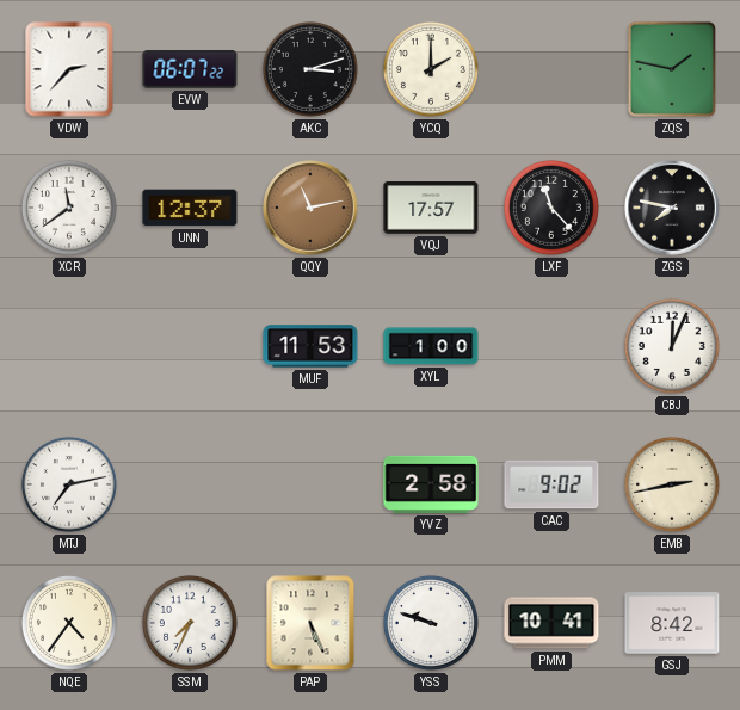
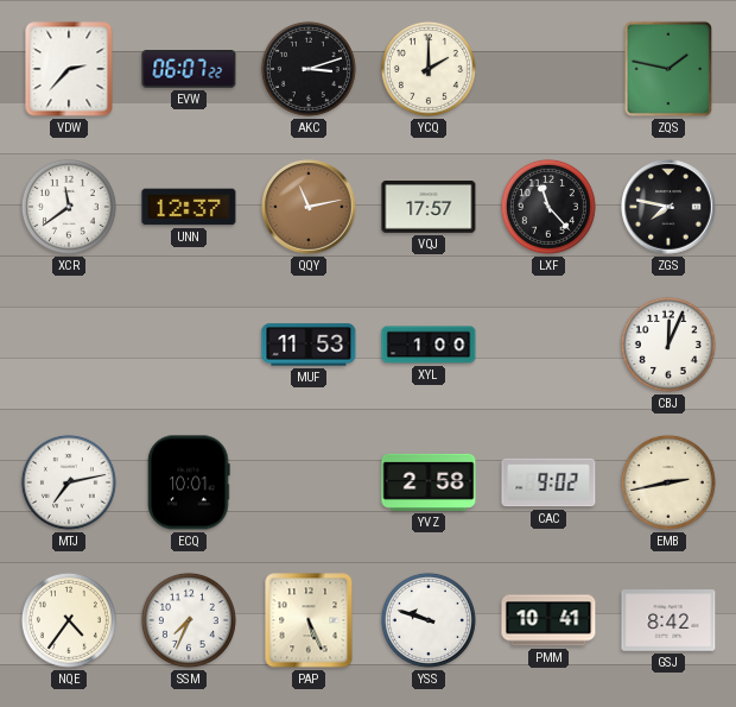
ECQ: none -> 10:01
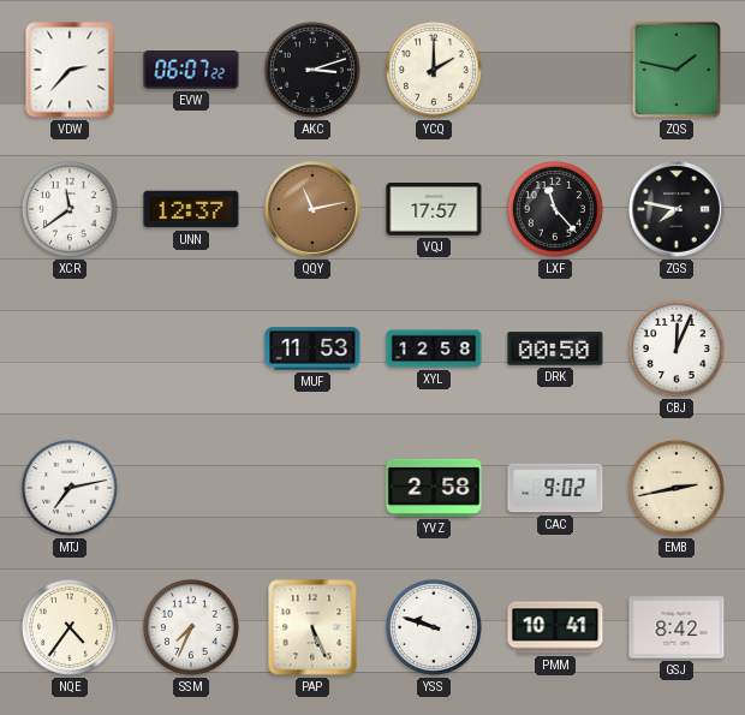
XYL: 1:00 -> 12:58
DRK: none -> 00:50
ECQ: 10:01 -> none
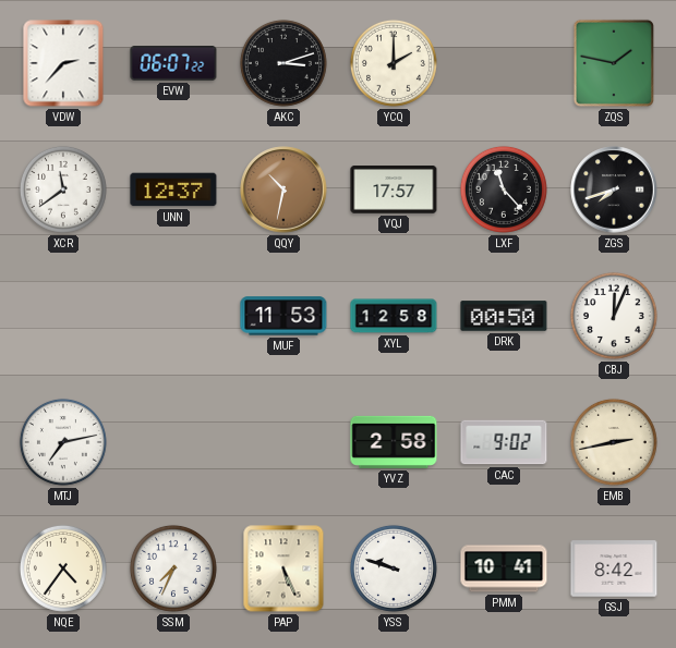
QQY: 11:13 -> 10:32
ZGS: 7:47 -> 7:42
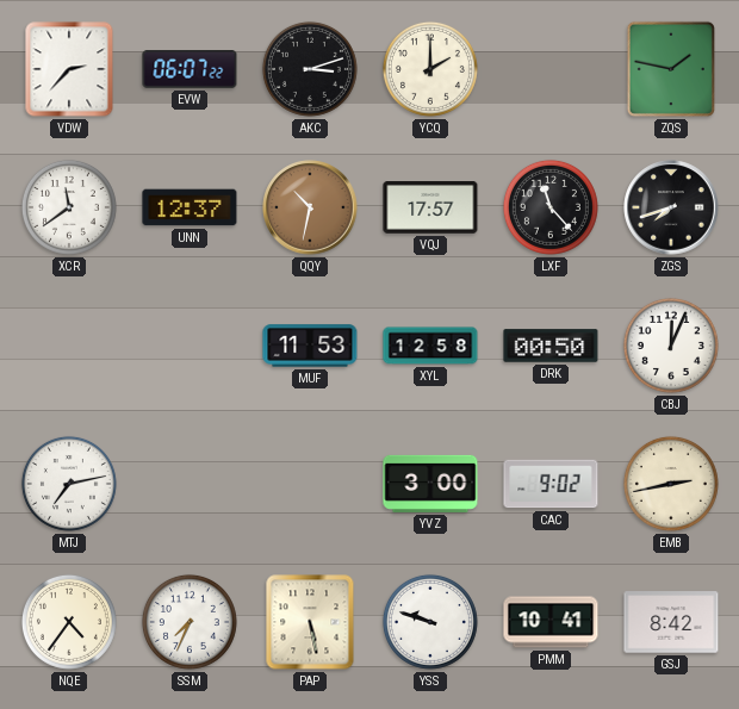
YVZ: 2:58 -> 3:00
PAP: 5:26 -> 5:28
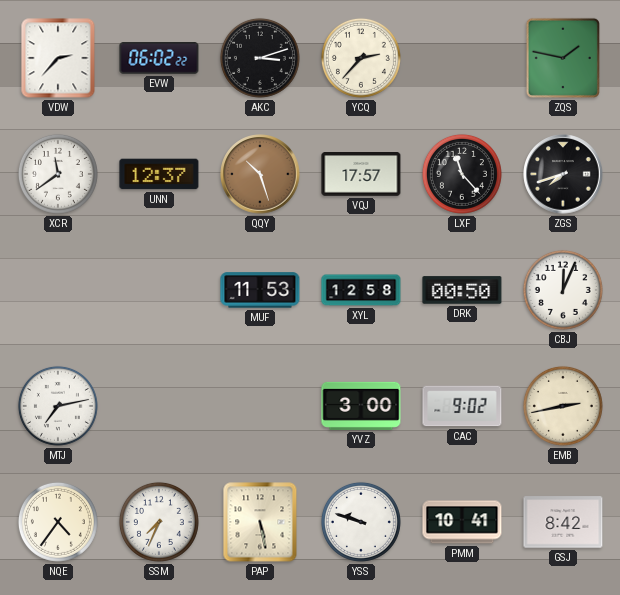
EVW: 06:07 -> 06:02
YCQ: 2:00 -> 2:37
QQY: 10:32 -> 10:27
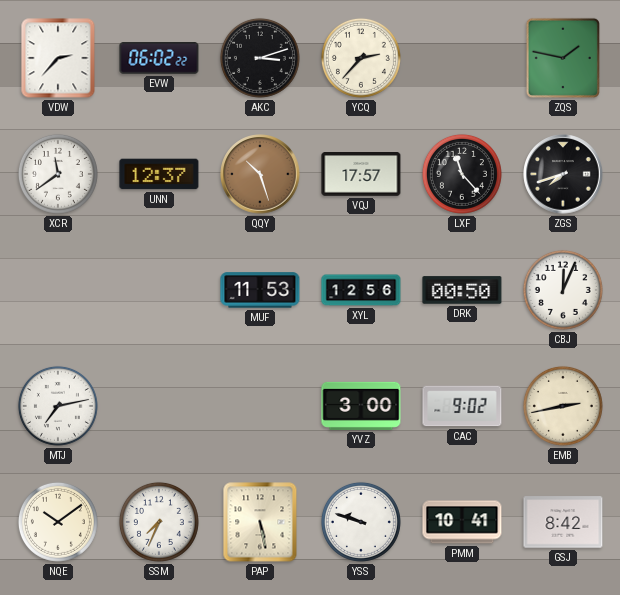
XYL: 12:58 -> 12:56
NQE: 4:36 -> 10:09
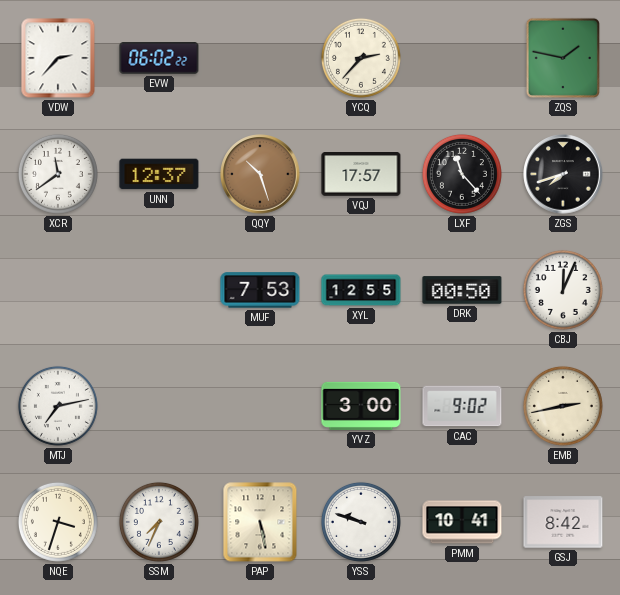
AKC: 3:12 -> none
MUF: 11:53 -> 7:53
XYL: 12:56 -> 12:55
NQE: 10:09 -> 3:33
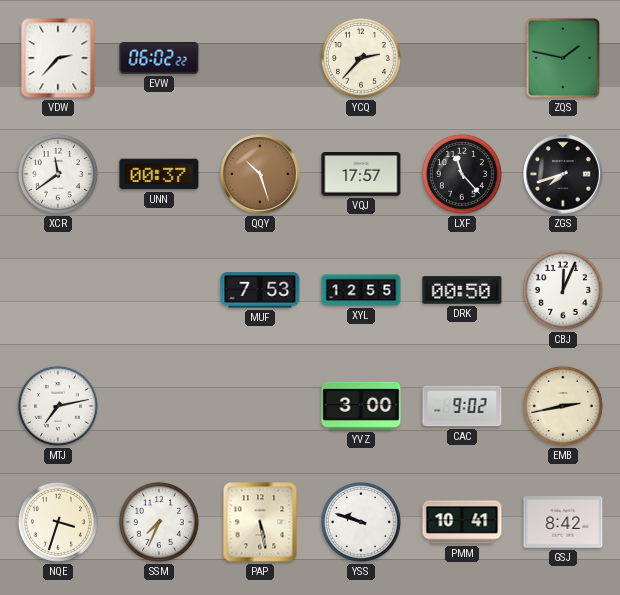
UNN: 12:37 -> 00:37
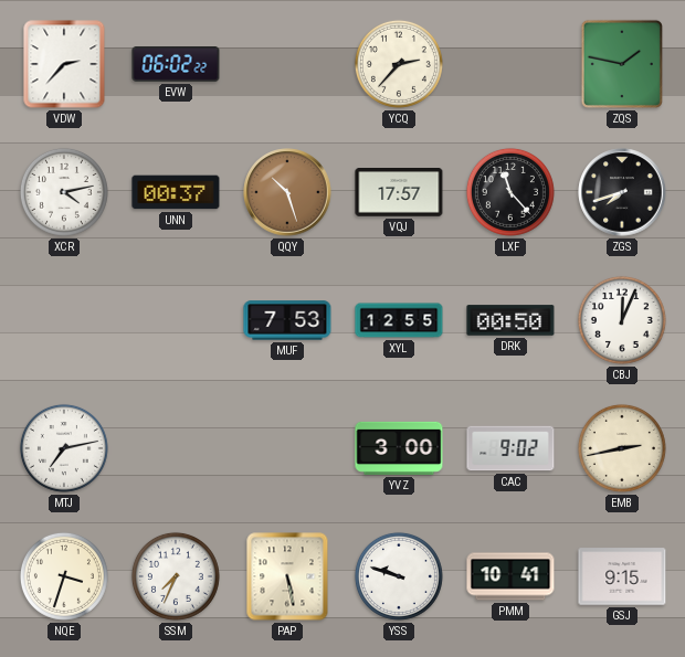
XCR: 11:39 -> 4:13
GSJ: 8:42 -> 9:15
